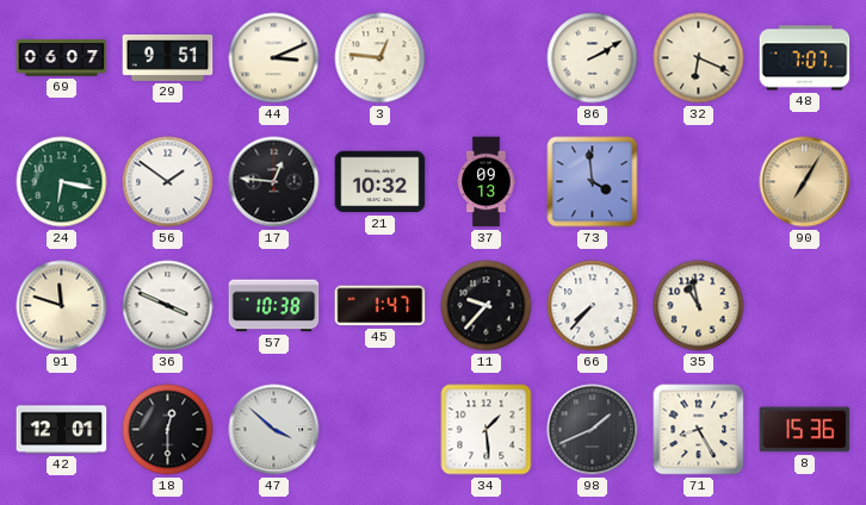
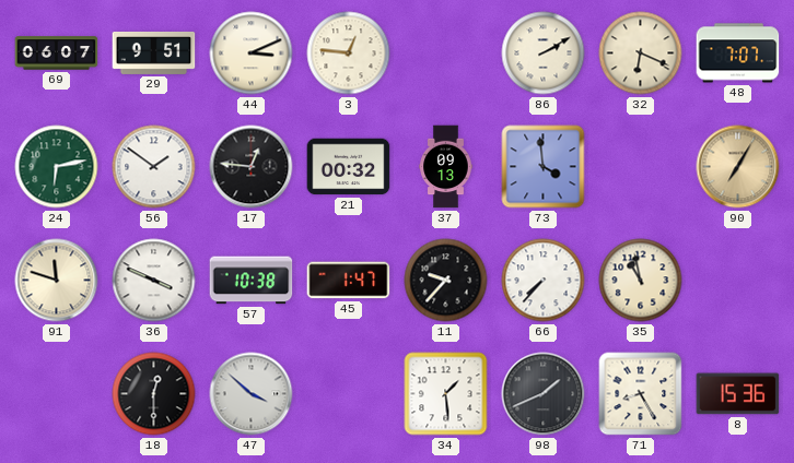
24: 6:17 -> 6:13
21: 10:32 -> 00:32
42: 12:01 -> none
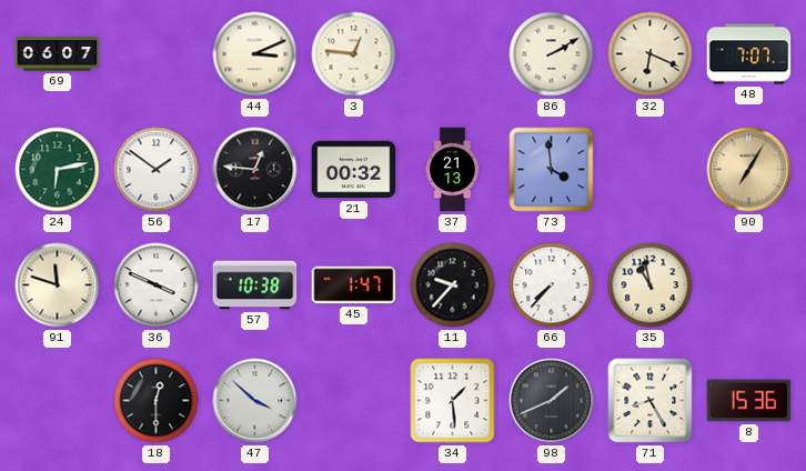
29: 9:51 -> none
37: 09:13 -> 21:13
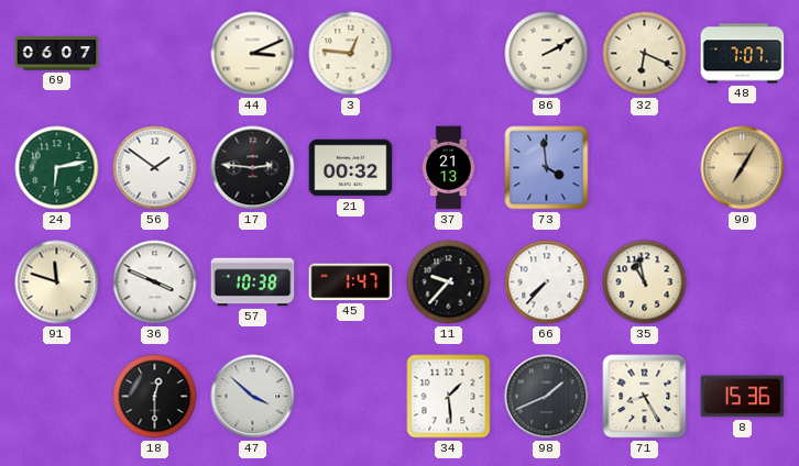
17: 12:46 -> 2:46
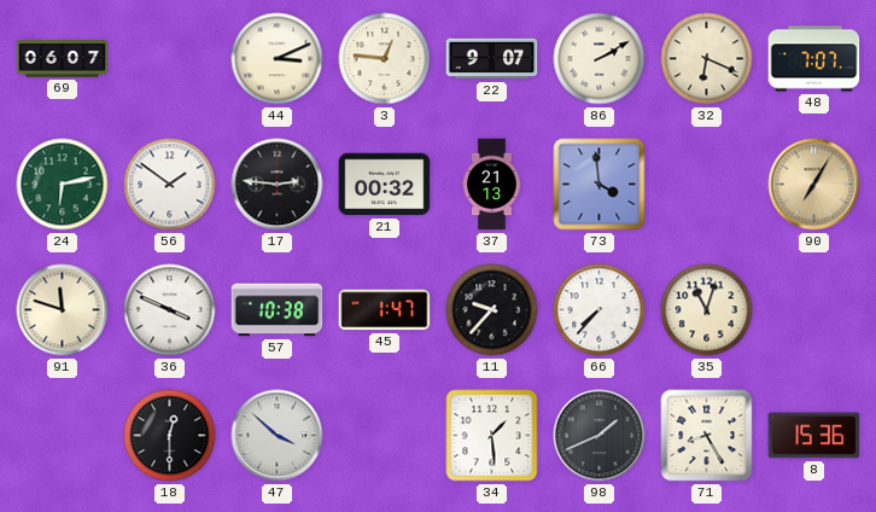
22: none -> 9:07
35: 10:58 -> 11:03
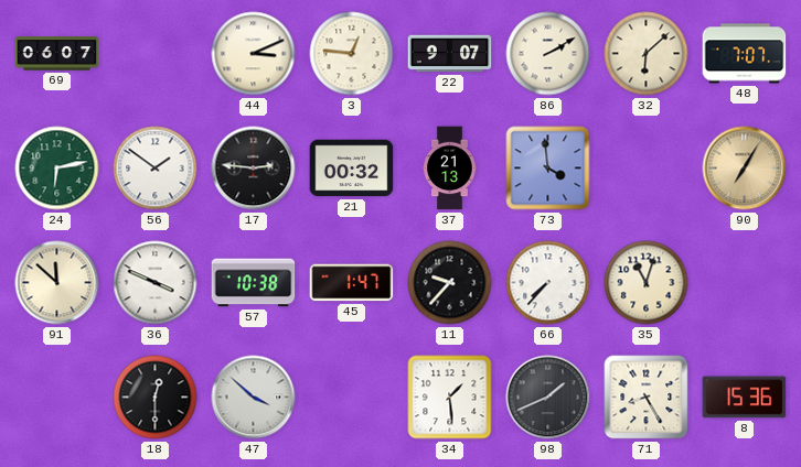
32: 6:19 -> 6:08
91: 11:48 -> 11:52
